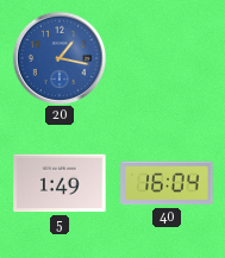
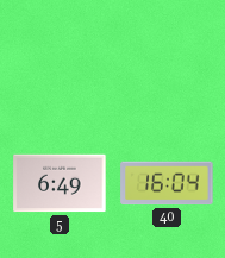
20: 1:17 -> none
5: 1:49 -> 6:49
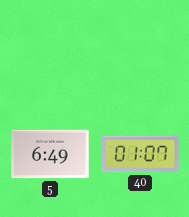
40: 16:04 -> 01:07
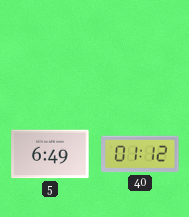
40: 01:07 -> 01:12
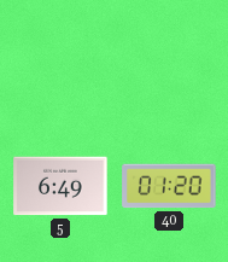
40: 01:12 -> 01:20
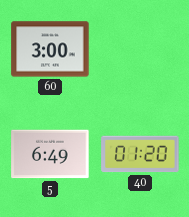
60: none -> 3:00
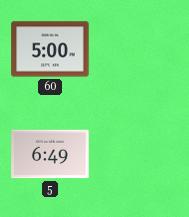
60: 3:00 -> 5:00
40: 01:20 -> none
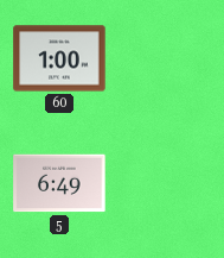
60: 5:00 -> 1:00
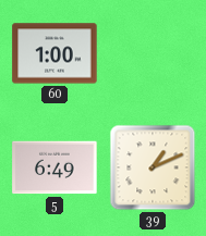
39: none -> 1:11
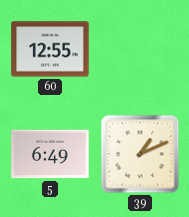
60: 1:00 -> 12:55
